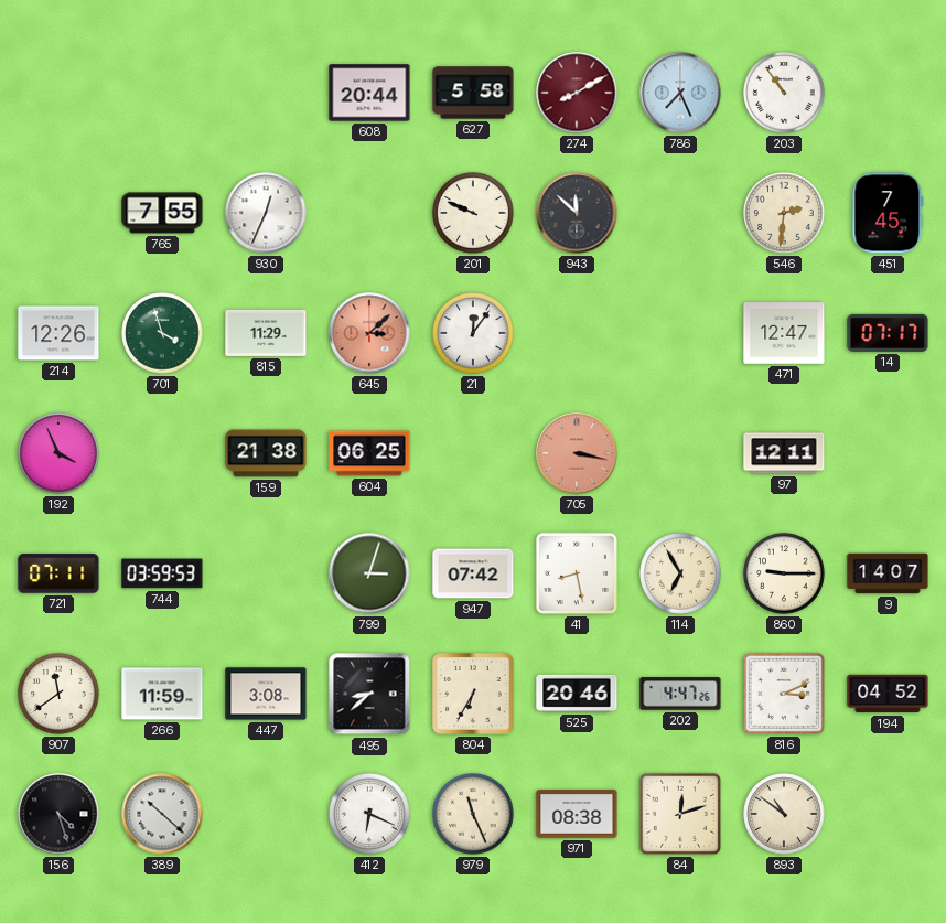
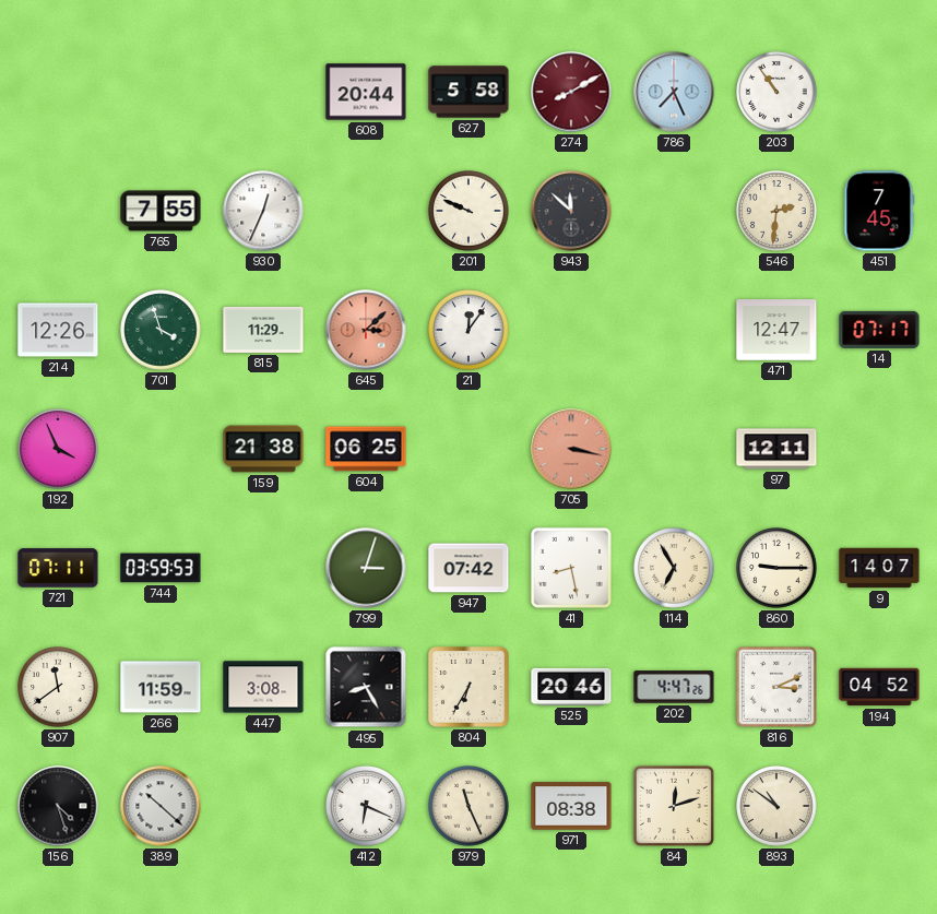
495: 8:38 -> 8:25
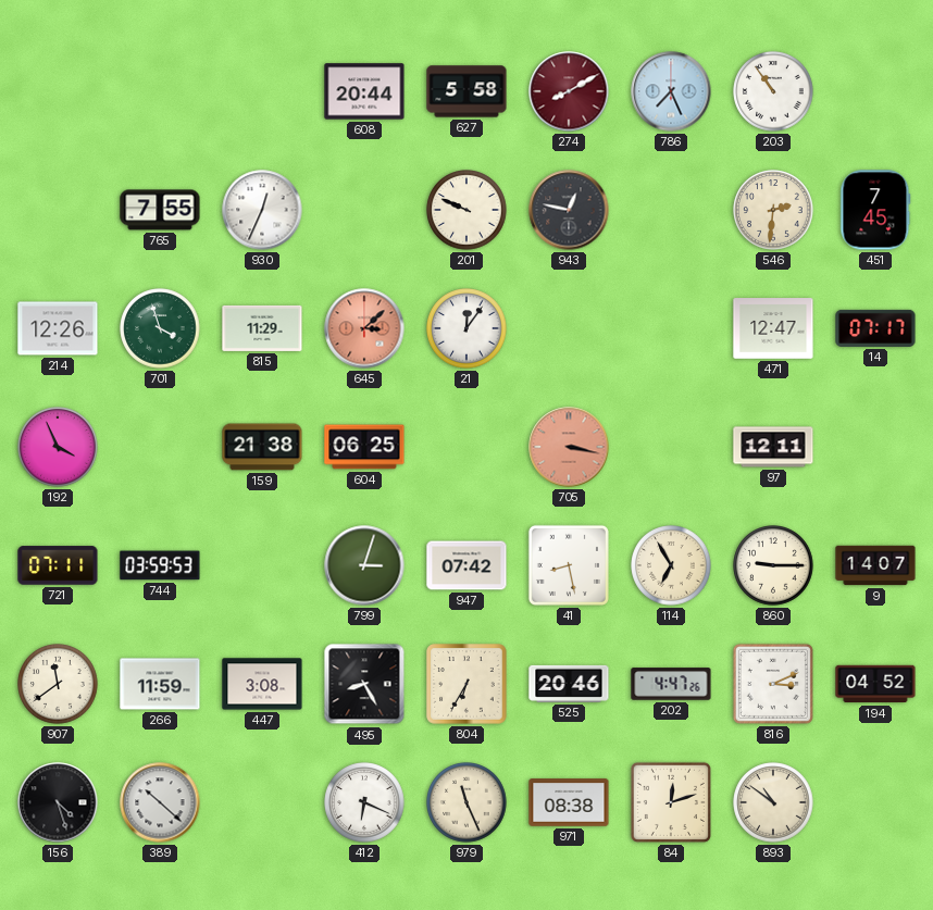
943: 11:52 -> 12:47
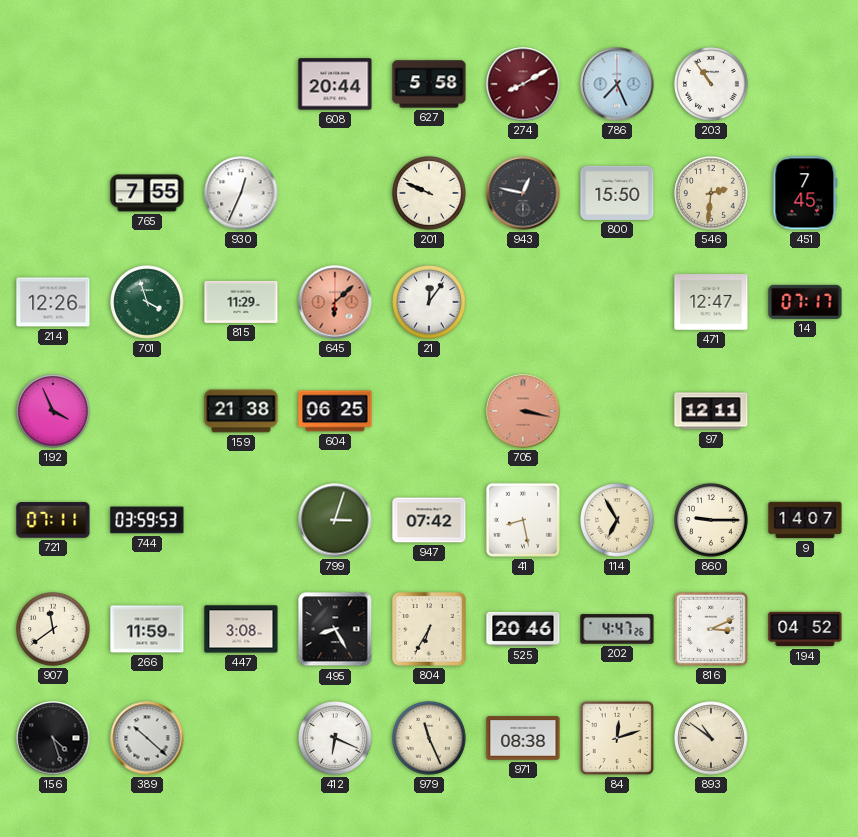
800: none -> 15:50
645: 3:08 -> 6:08
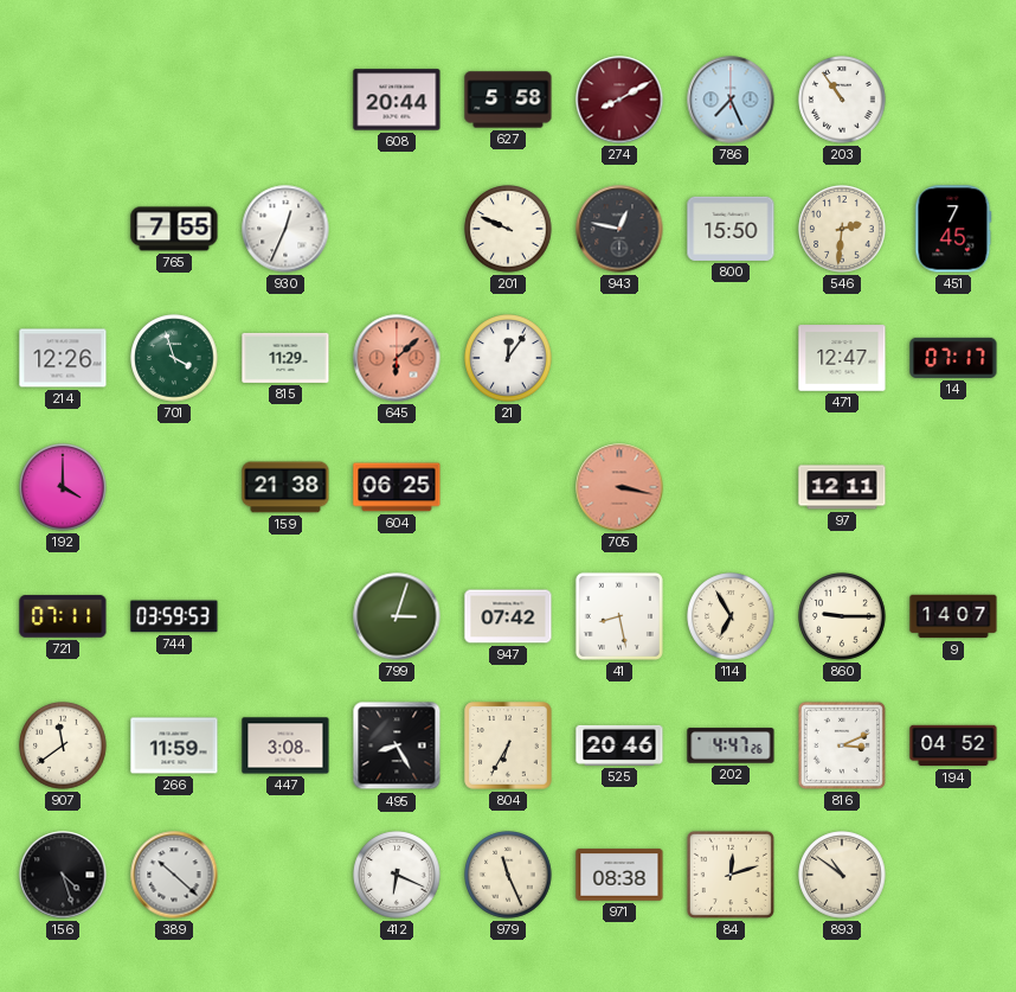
192: 3:56 -> 4:00
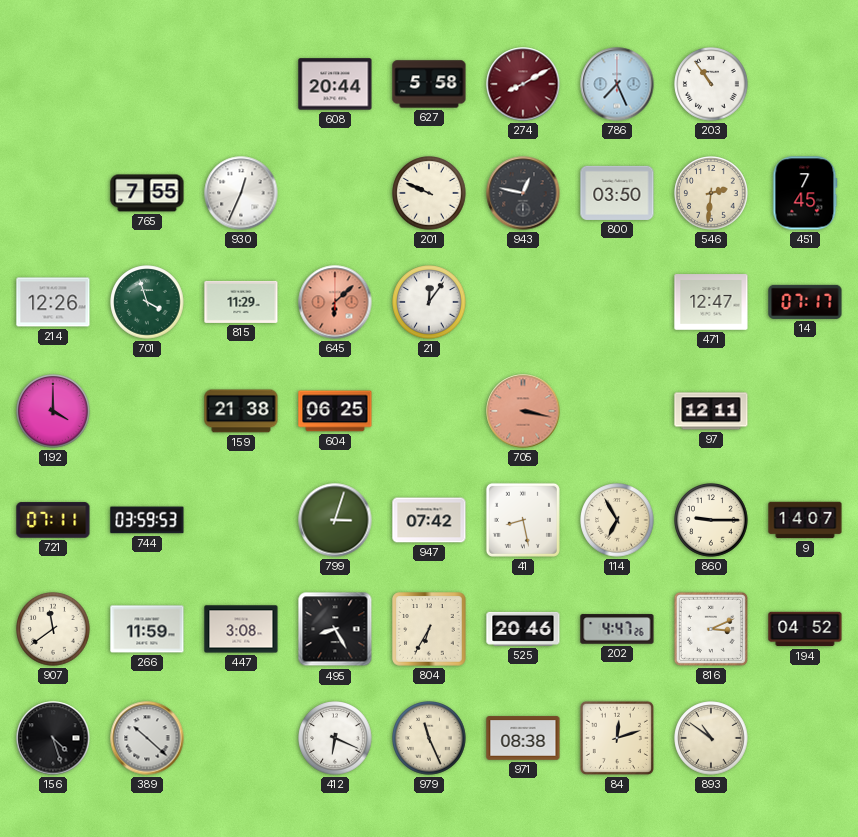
800: 15:50 -> 03:50
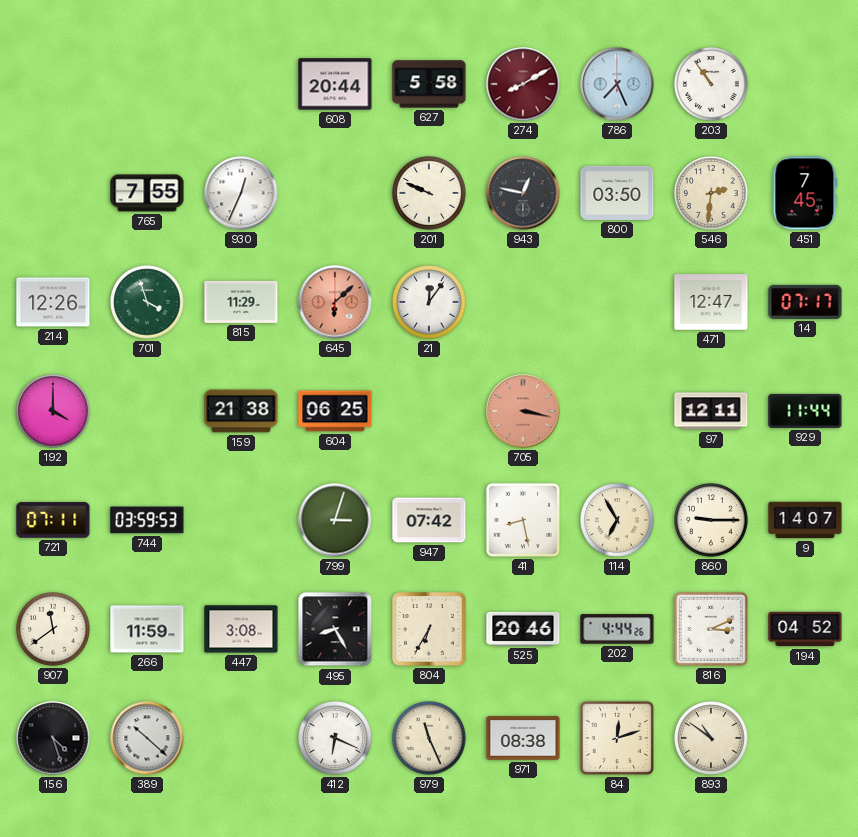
929: none -> 11:44
202: 4:47 -> 4:44
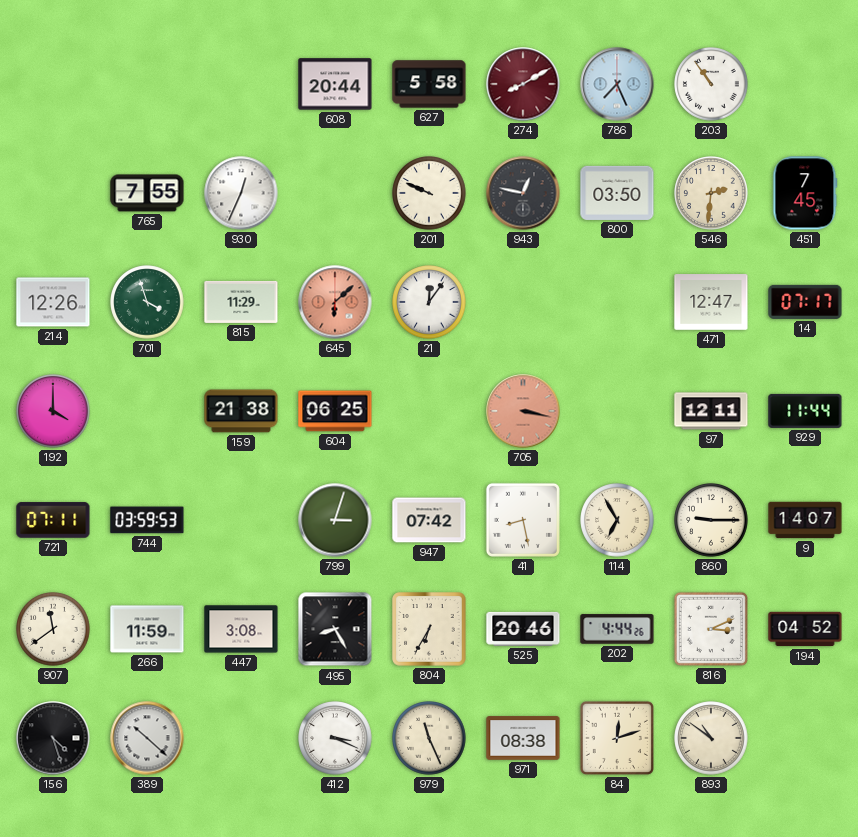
412: 6:19 -> 3:19
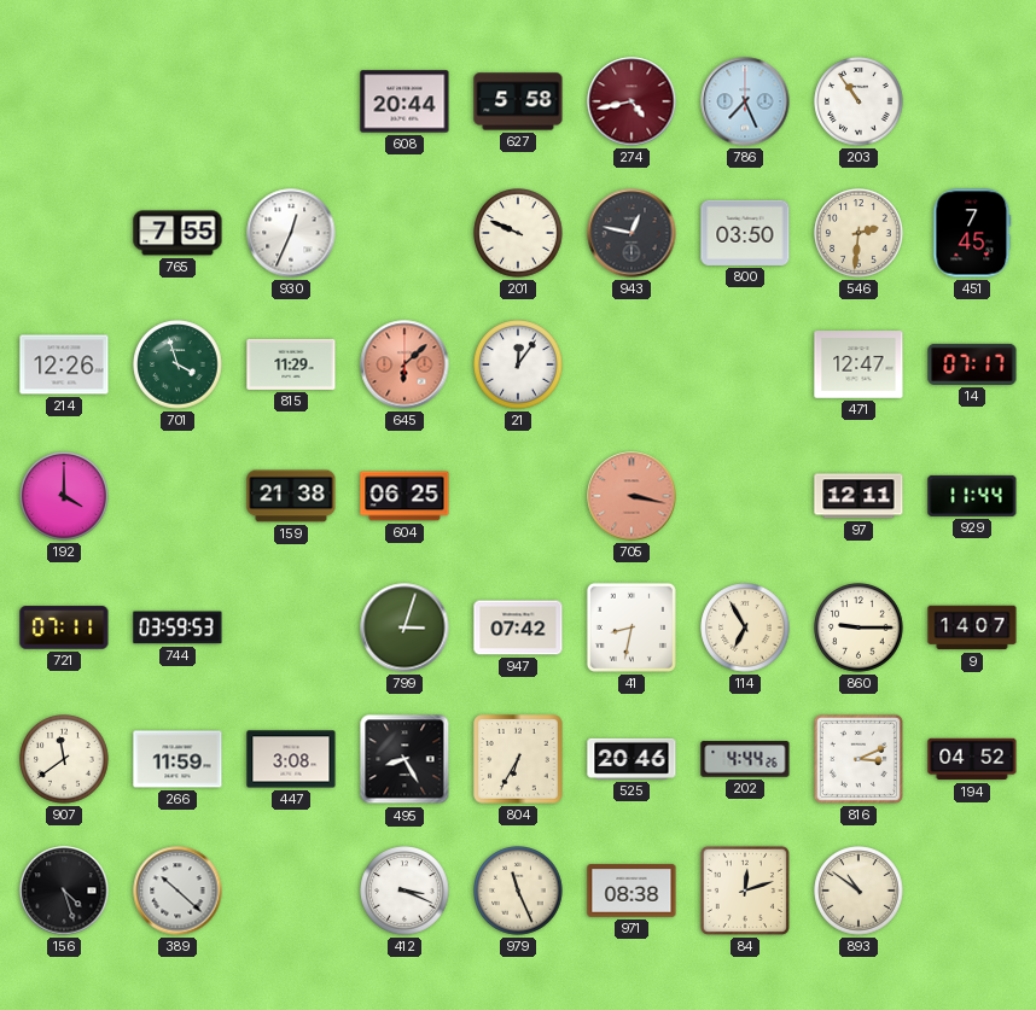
274: 8:10 -> 4:43
41: 8:28 -> 8:32
